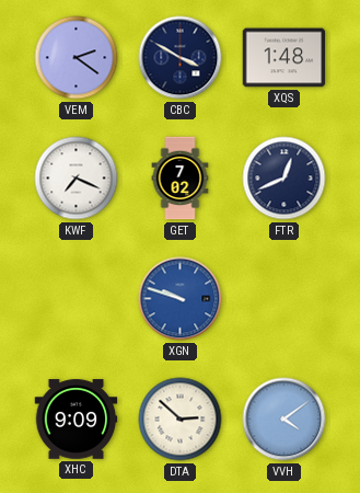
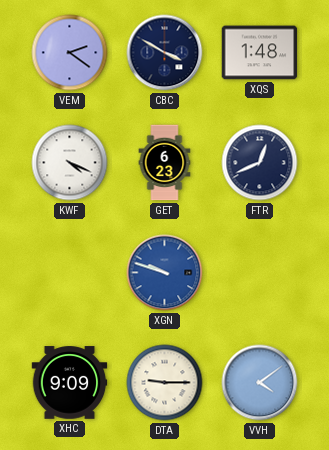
KWF: 7:19 -> 4:19
GET: 7:02 -> 6:23
DTA: 2:52 -> 9:15
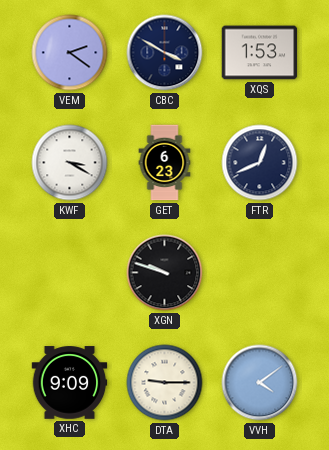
XQS: 1:48 -> 1:53
KWF: 4:19 -> 3:20
XGN dial: blue -> black
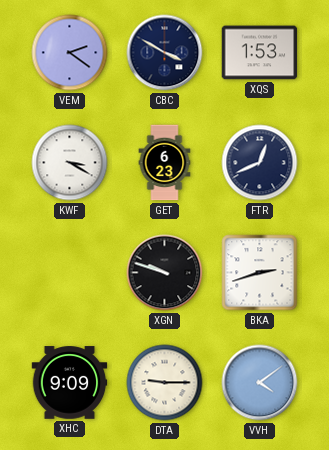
BKA: none -> 2:42
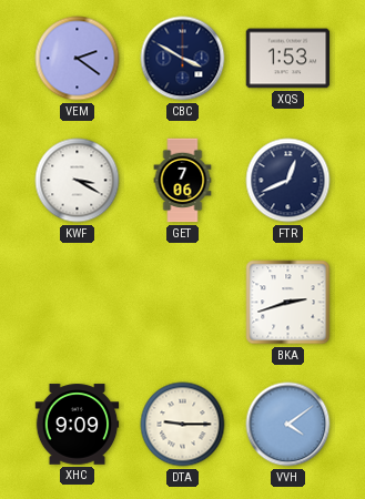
GET: 6:23 -> 7:06
XGN: 9:48 -> none
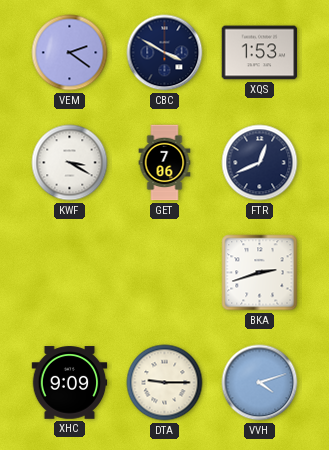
VVH: 4:09 -> 4:12
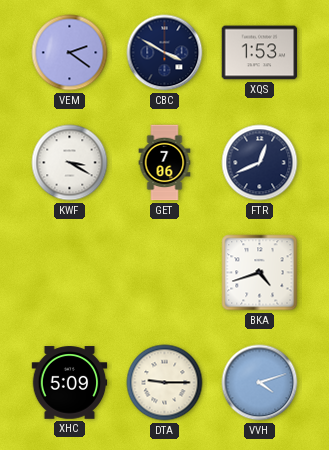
BKA: 2:42 -> 4:42
XHC: 9:09 -> 5:09
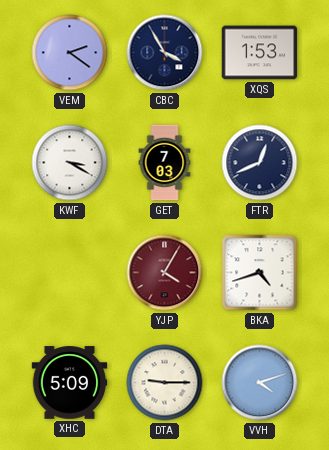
CBC: 3:50 -> 3:55
GET: 7:06 -> 7:03
YJP: none -> 4:05
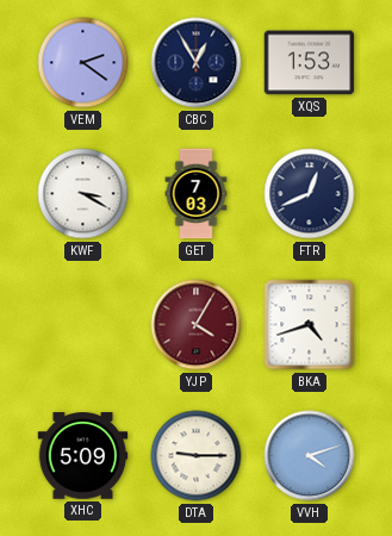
CBC: 3:55 -> 12:55
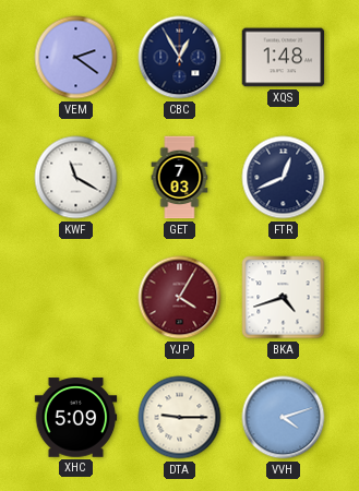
XQS: 1:53 -> 1:48
KWF: 3:20 -> 11:20
